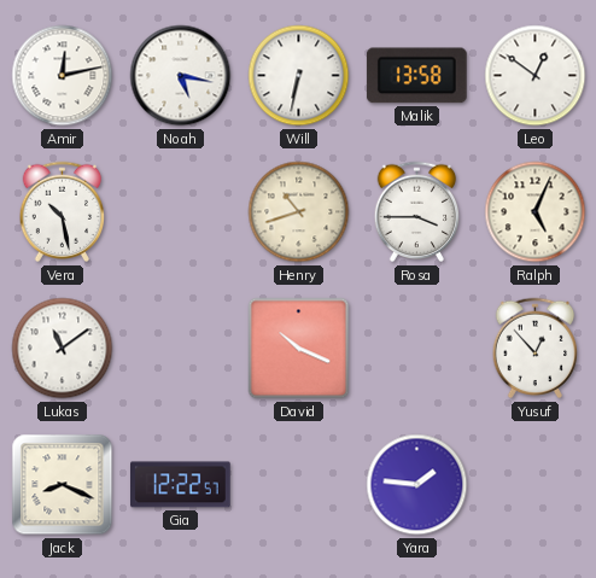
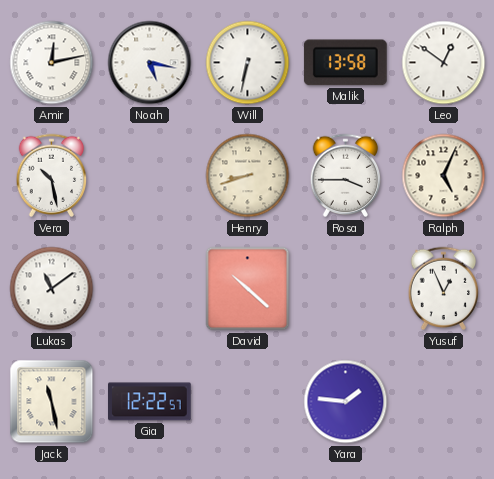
Henry: 10:42 -> 8:42
David: 10:19 -> 10:22
Yusuf: 12:53 -> 12:56
Jack: 8:19 -> 11:28
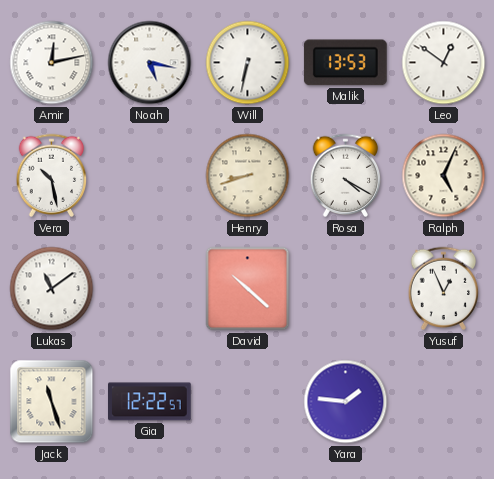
Malik: 13:58 -> 13:53
Rosa: 3:45 -> 4:20
Jack: 11:28 -> 11:27
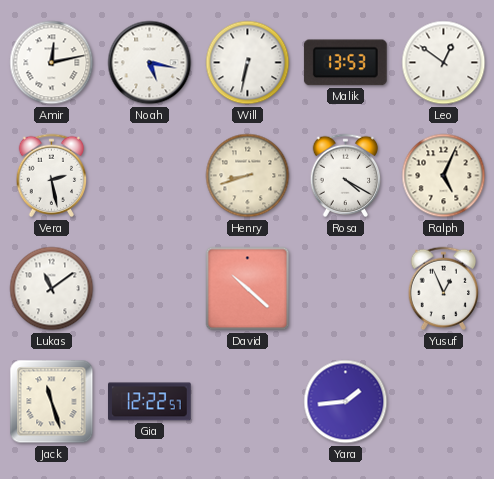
Vera: 10:28 -> 2:28
Yara: 1:46 -> 1:44
